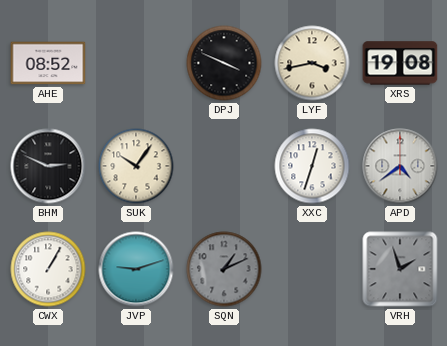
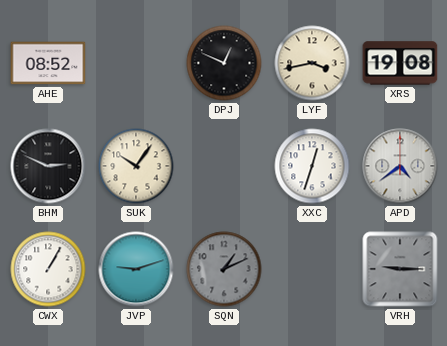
DPJ: 3:49 -> 12:49
VRH: 1:57 -> 9:15
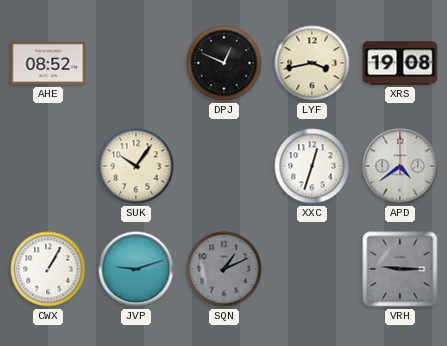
BHM: 2:49 -> none
